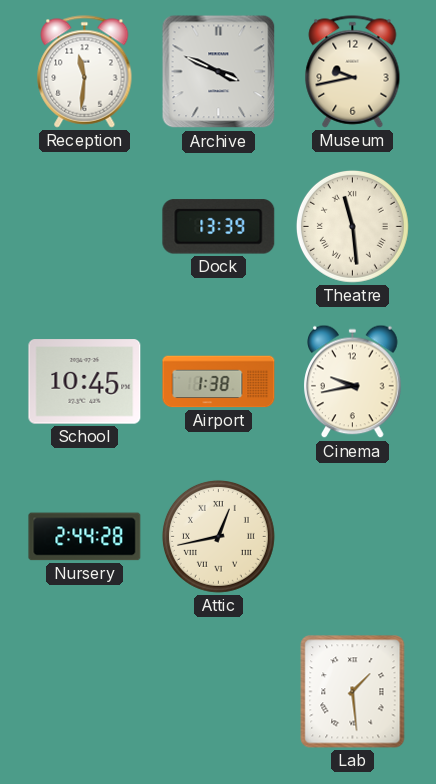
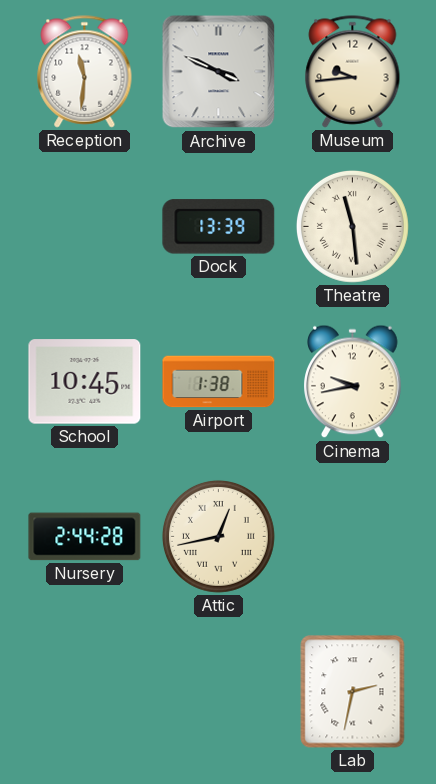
Museum: 9:43 -> 9:44
Lab: 1:29 -> 2:32
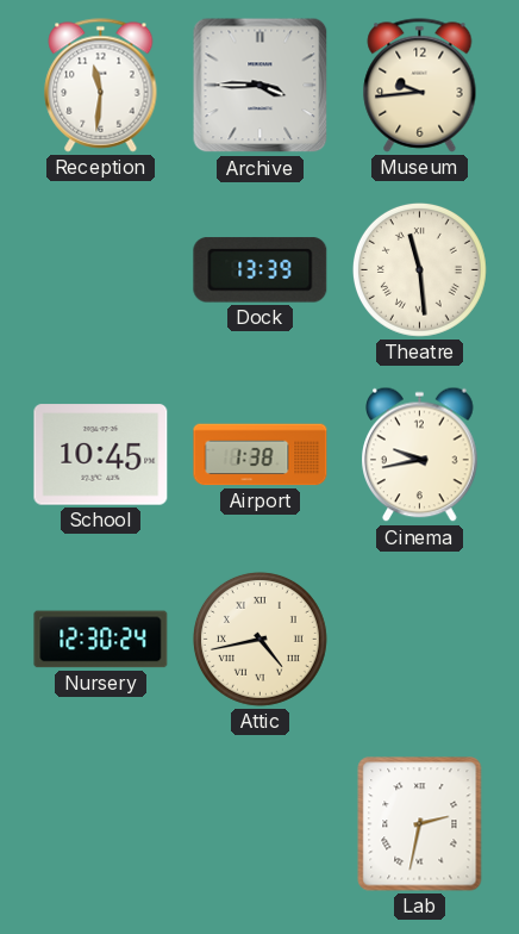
Archive: 3:49 -> 3:45
Nursery: 2:44 -> 12:30
Attic: 12:43 -> 4:43
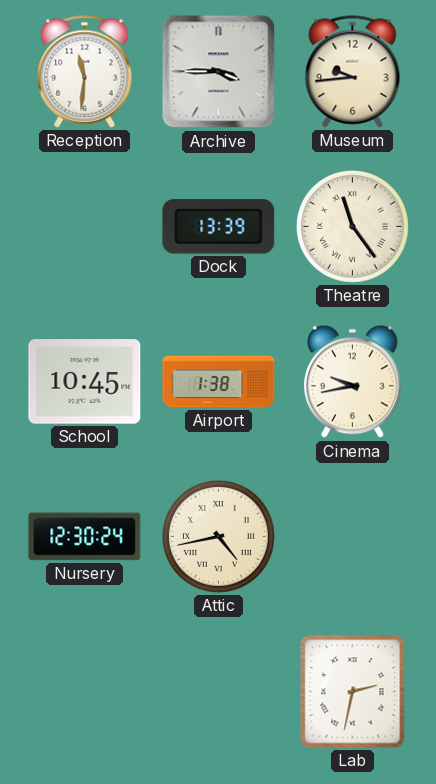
Theatre: 11:29 -> 11:24
